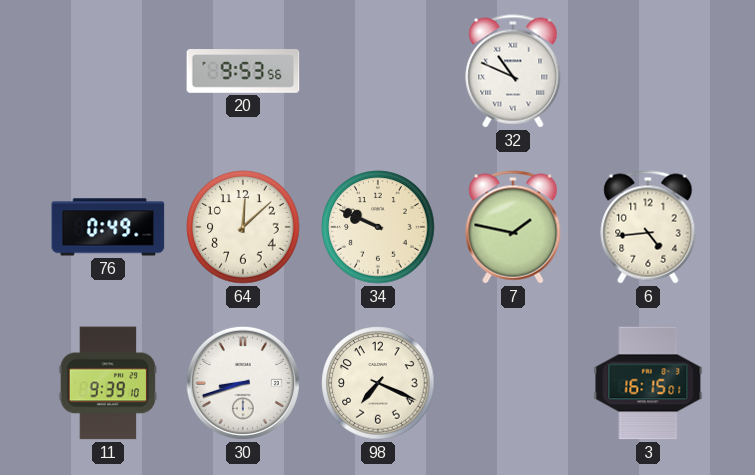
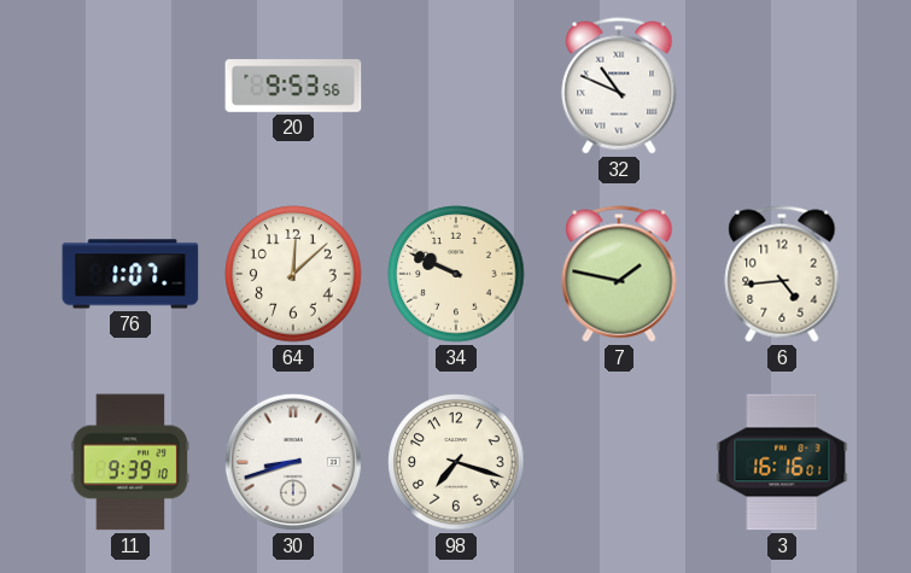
76: 0:49 -> 1:07
98: 7:19 -> 7:18
3: 16:15 -> 16:16
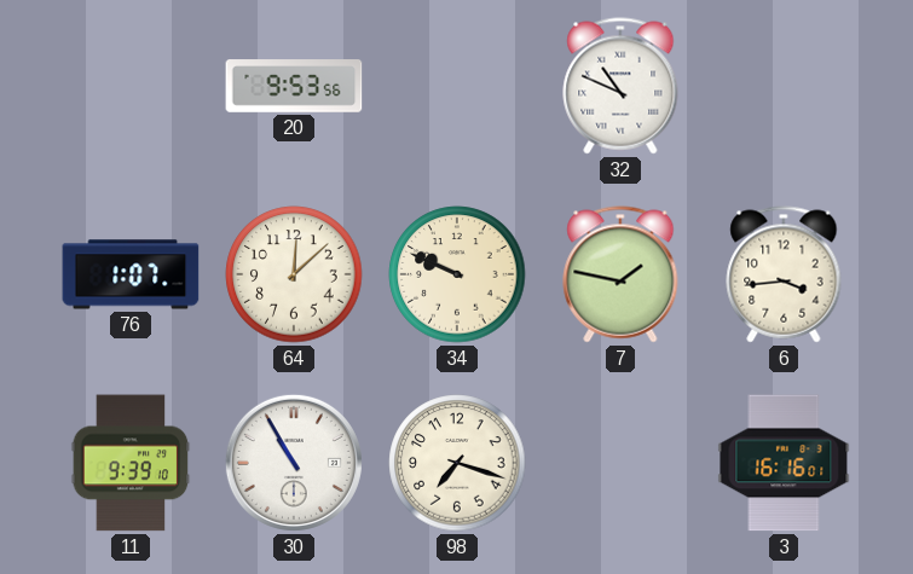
6: 4:44 -> 3:44
30: 8:42 -> 10:55
